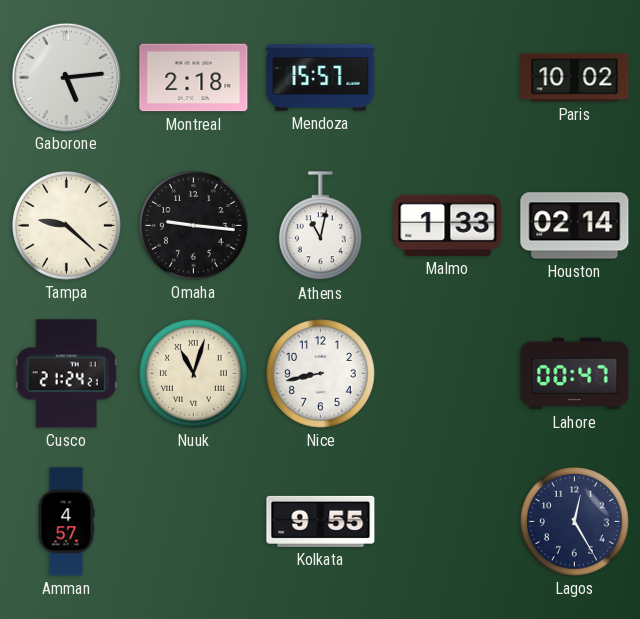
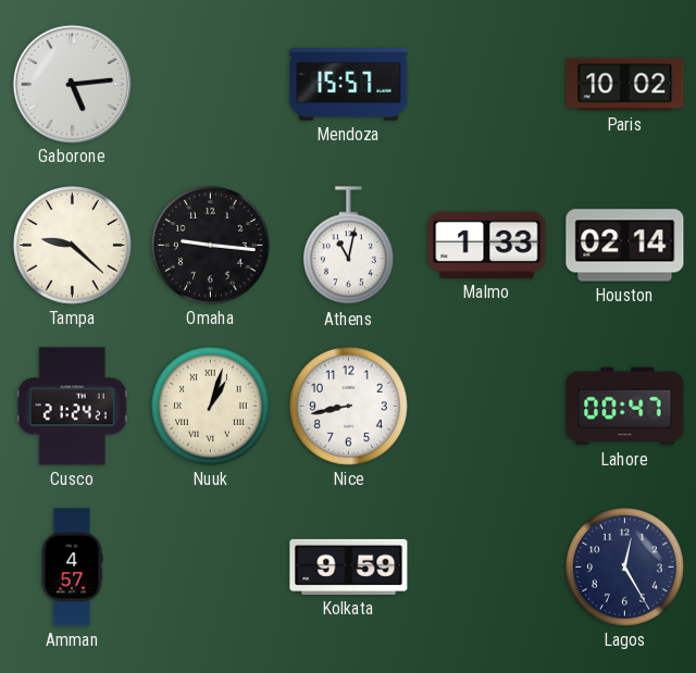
Montreal: 2:18 -> none
Nuuk: 11:03 -> 1:03
Kolkata: 9:55 -> 9:59
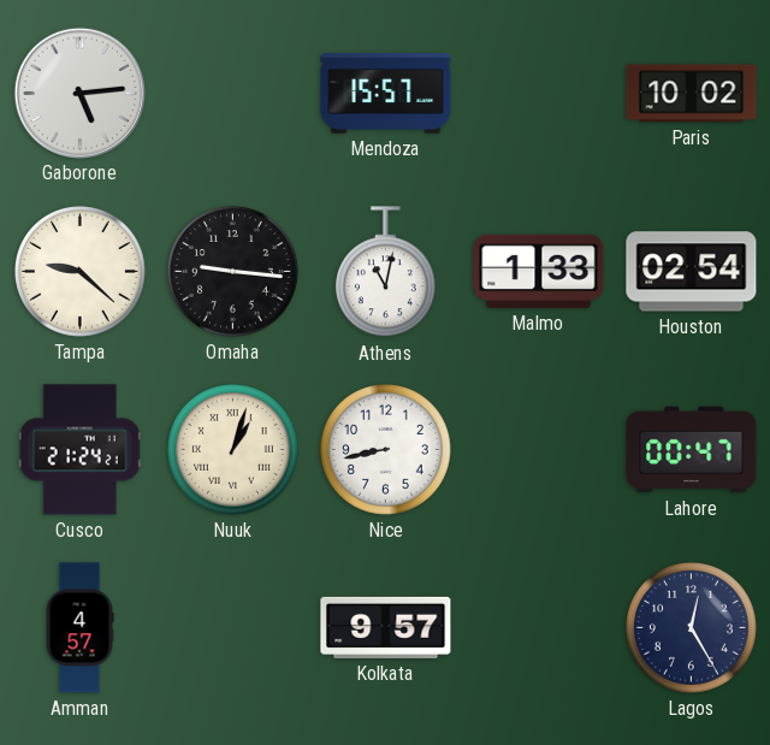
Houston: 02:14 -> 02:54
Kolkata: 9:59 -> 9:57
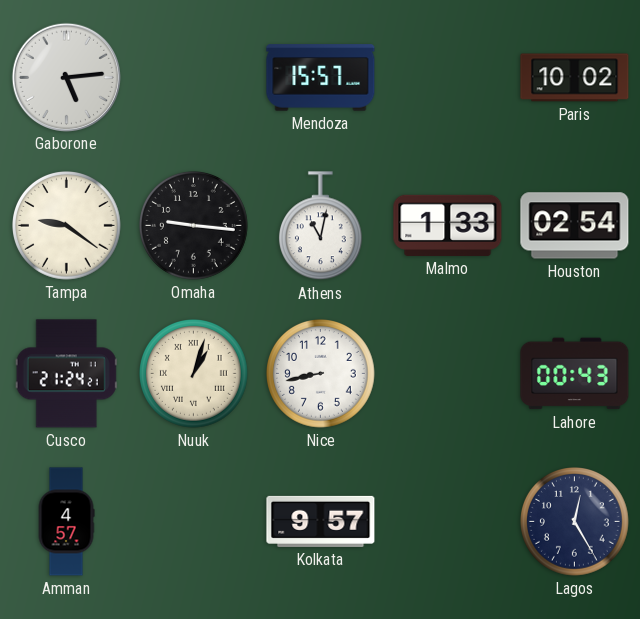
Tampa: 9:22 -> 9:21
Lahore: 00:47 -> 00:43
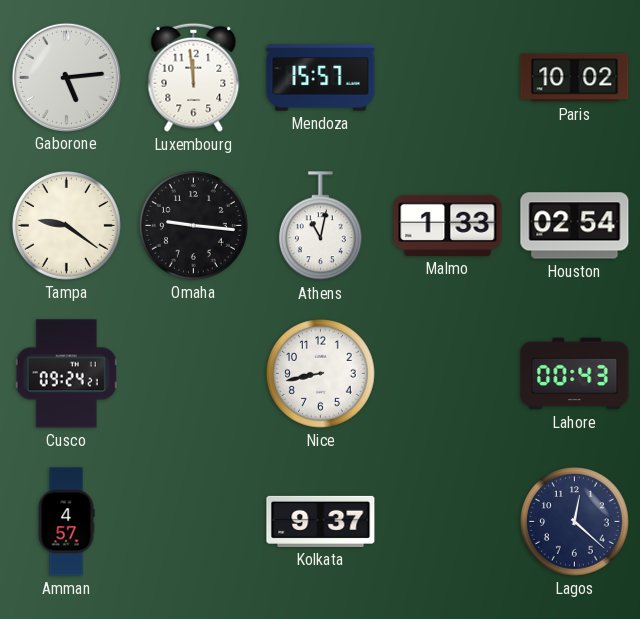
Luxembourg: none -> 11:59
Cusco: 21:24 -> 09:24
Nuuk: 1:03 -> none
Kolkata: 9:57 -> 9:37
Lagos: 12:25 -> 12:22
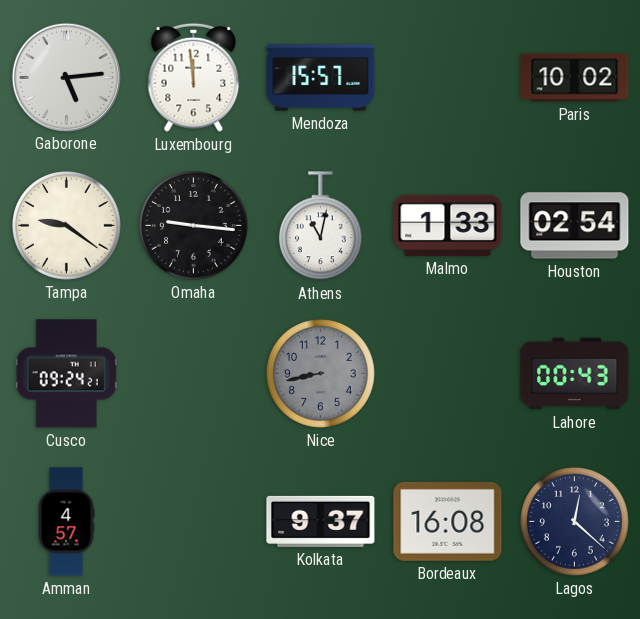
Nice dial: white -> grey
Bordeaux: none -> 16:08
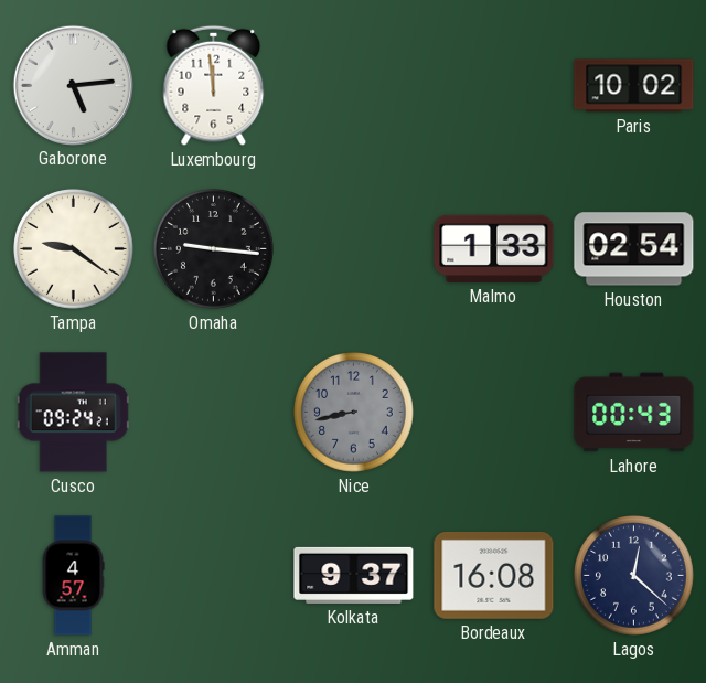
Mendoza: 15:57 -> none
Athens: 11:02 -> none
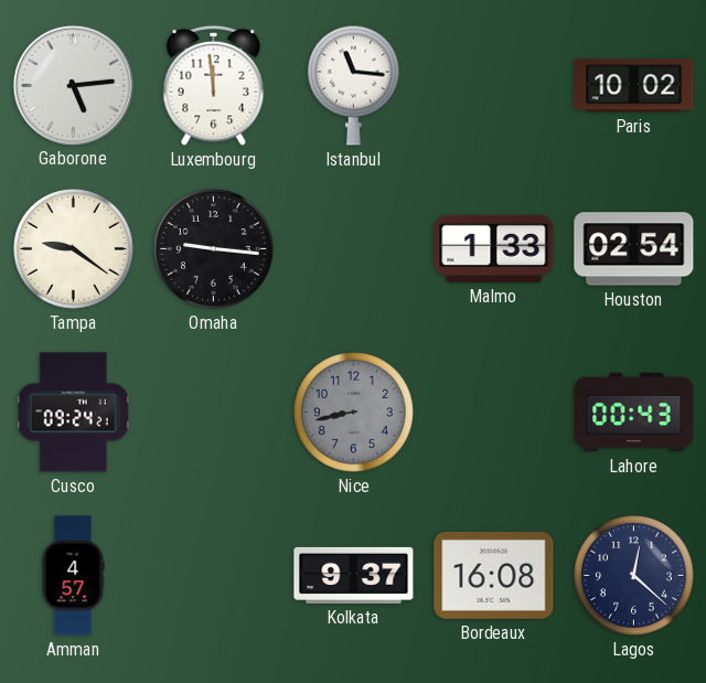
Istanbul: none -> 11:16
